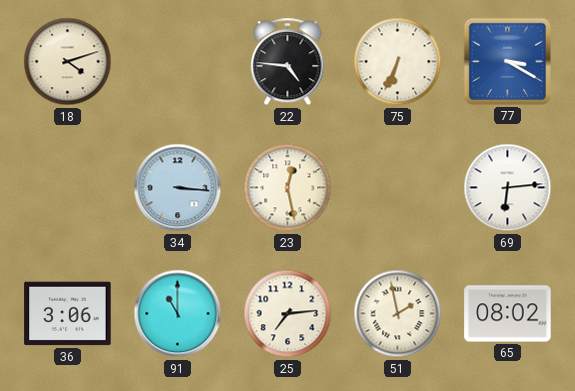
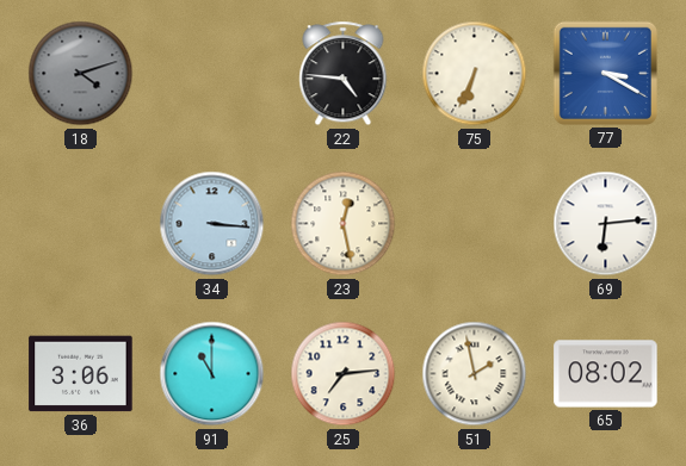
18 dial: cream -> grey
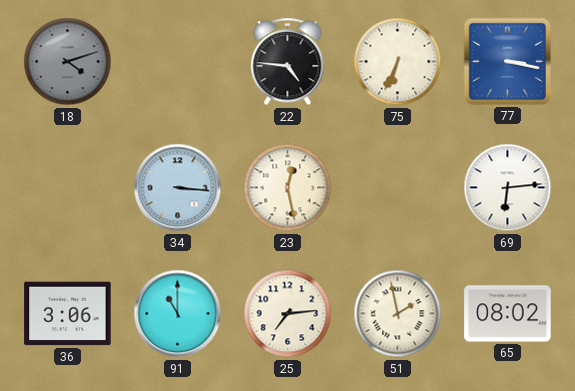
77: 3:20 -> 3:17
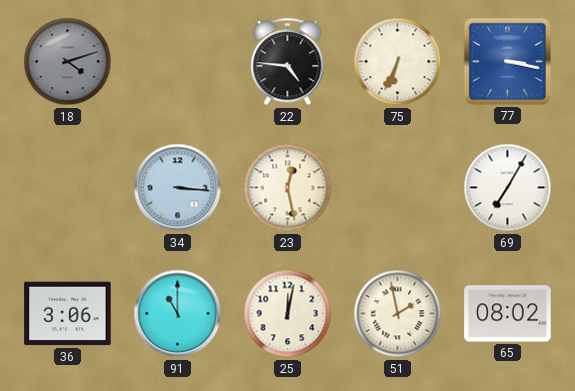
69: 6:14 -> 7:05
25: 7:14 -> 12:02
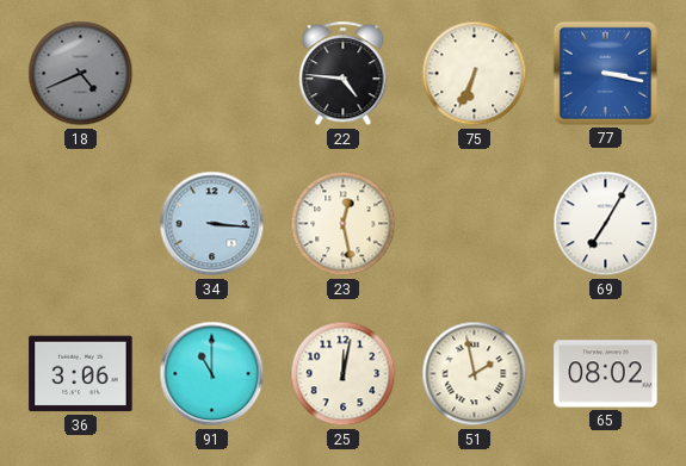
18: 4:12 -> 4:41
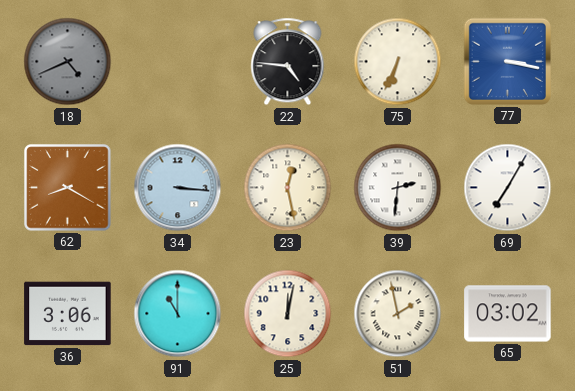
62: none -> 8:20
39: none -> 2:31
65: 08:02 -> 03:02
